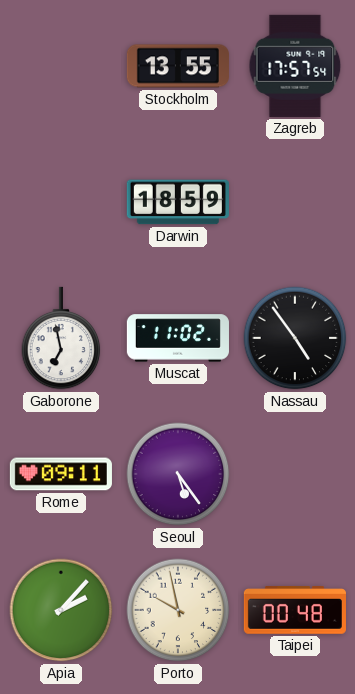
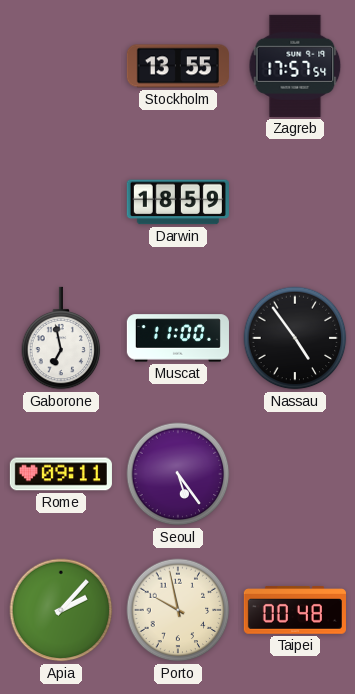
Muscat: 11:02 -> 11:00
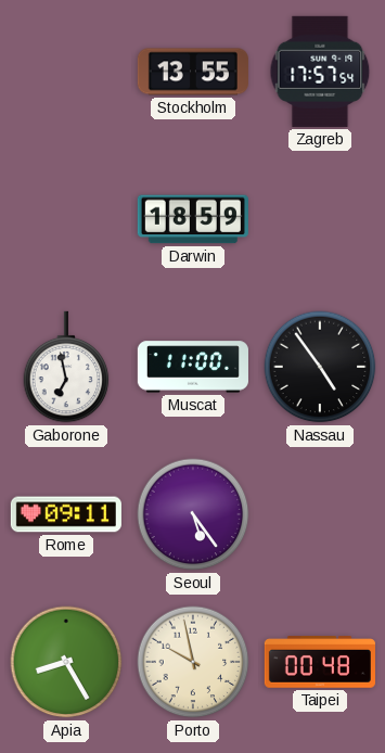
Apia: 2:07 -> 8:25
